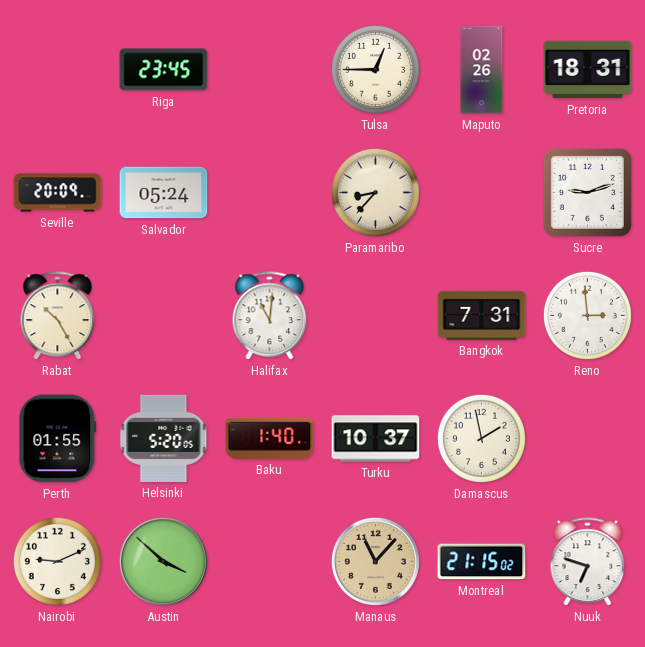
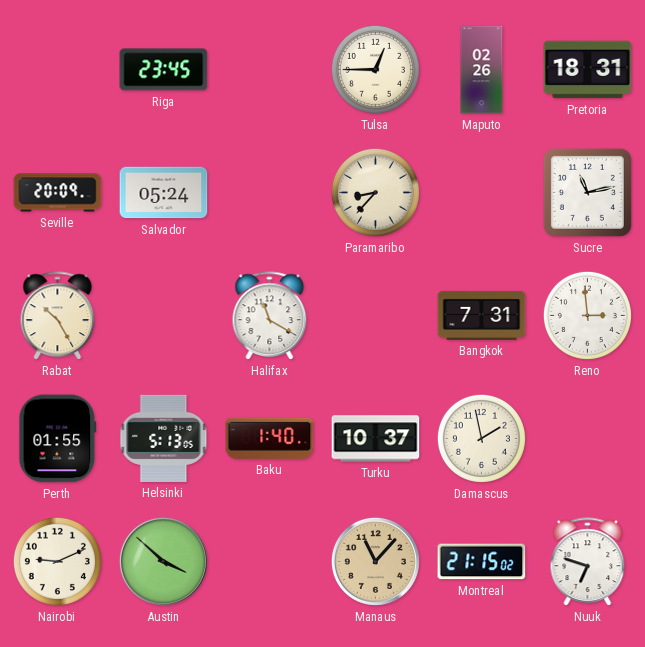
Sucre: 9:12 -> 11:13
Halifax: 11:01 -> 11:20
Helsinki: 5:20 -> 5:13
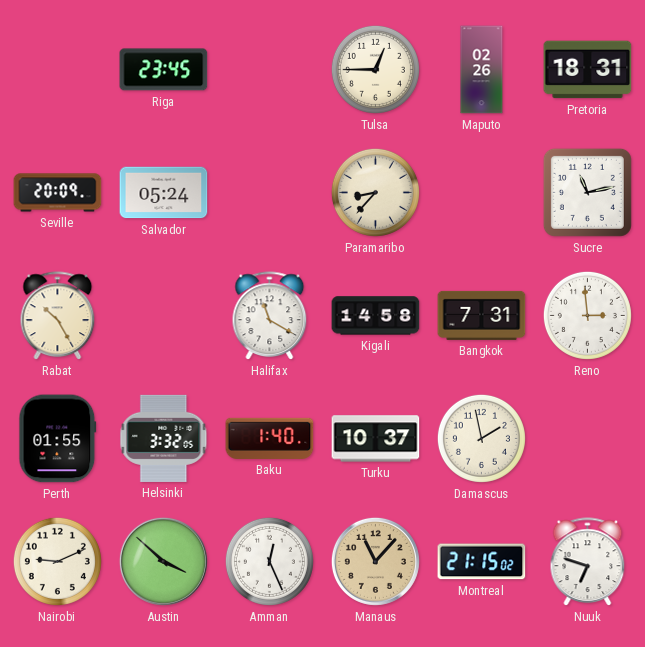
Kigali: none -> 14:58
Helsinki: 5:13 -> 3:32
Amman: none -> 12:26
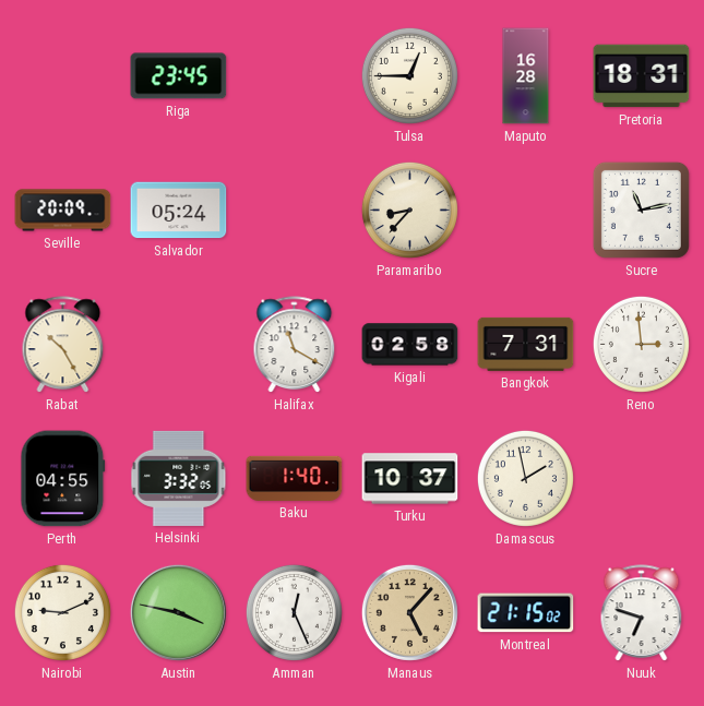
Maputo: 02:26 -> 16:28
Kigali: 14:58 -> 02:58
Perth: 01:55 -> 04:55
Austin: 3:52 -> 3:47
Manaus: 11:07 -> 5:07
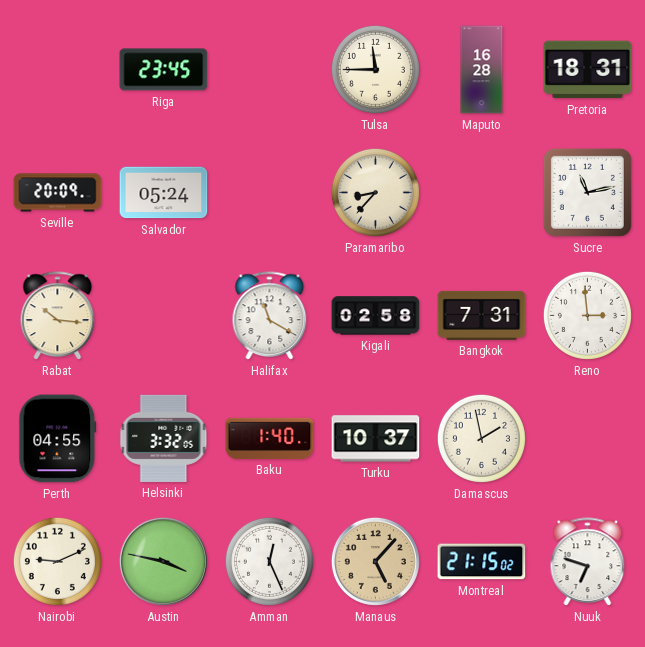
Tulsa: 12:45 -> 11:45
Rabat: 10:25 -> 10:16
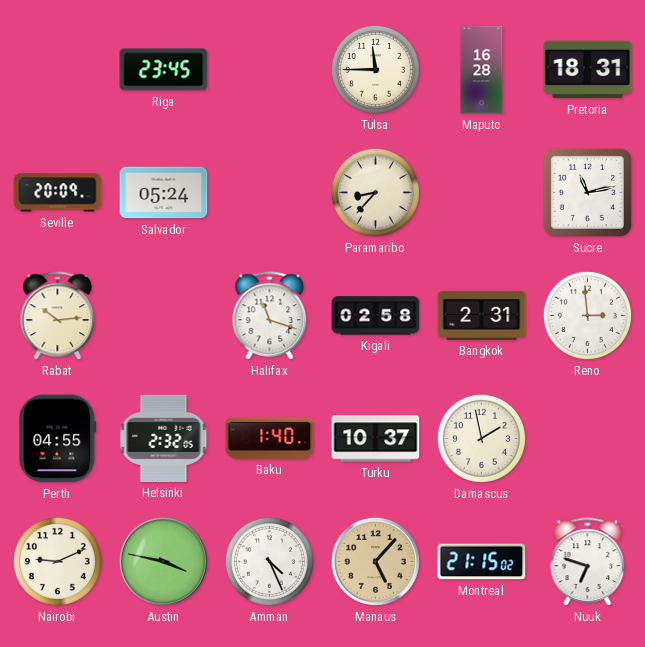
Rabat: 10:16 -> 10:14
Halifax: 11:20 -> 11:18
Bangkok: 7:31 -> 2:31
Helsinki: 3:32 -> 2:32
Amman: 12:26 -> 4:26
